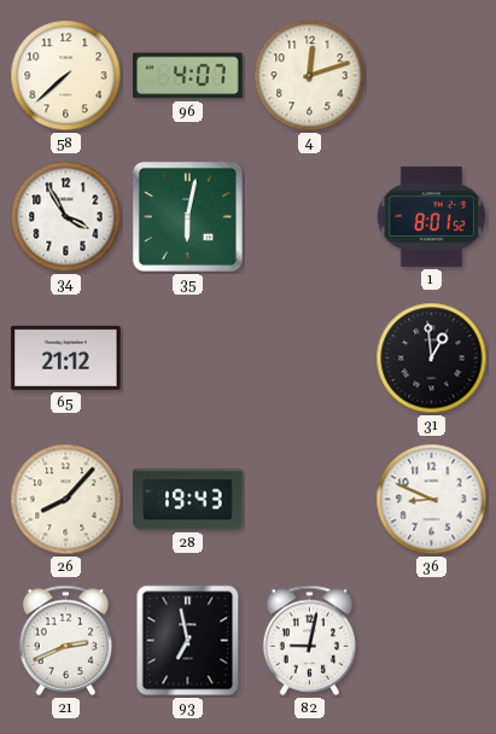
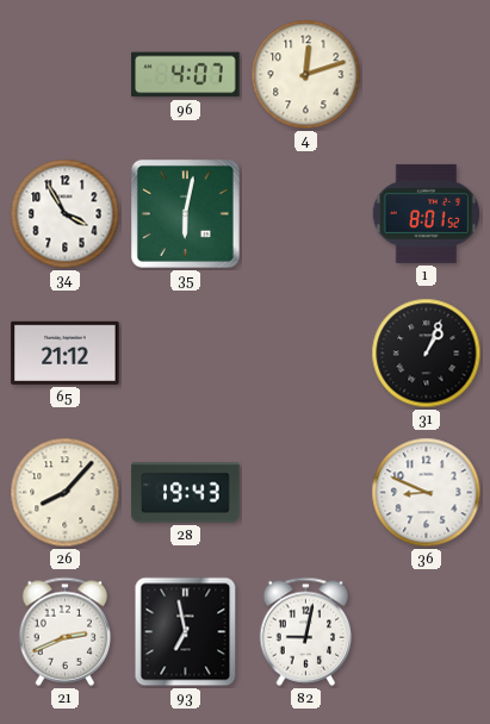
58: 7:38 -> none
31: 12:59 -> 1:04
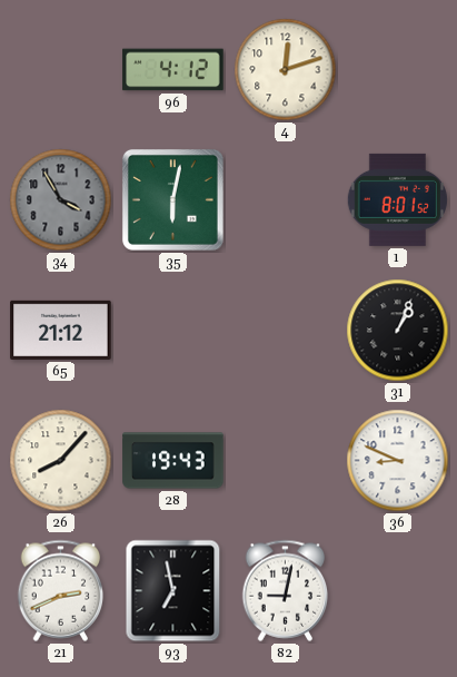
96: 4:07 -> 4:12
34 dial: white -> grey
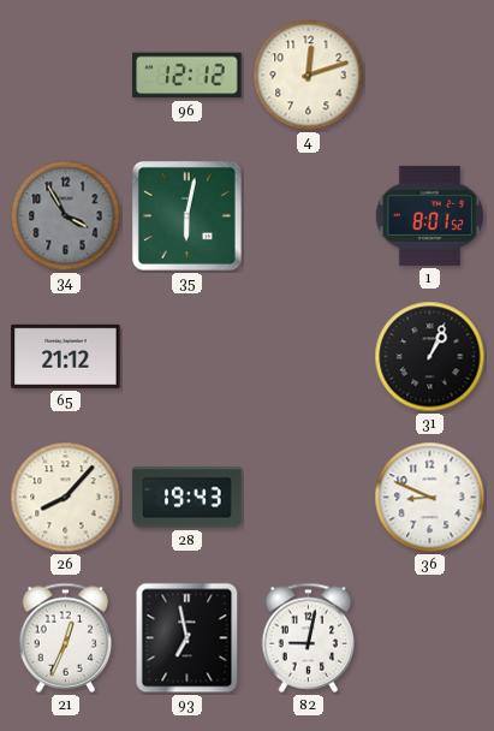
96: 4:12 -> 12:12
21: 2:41 -> 12:34
